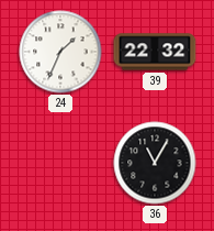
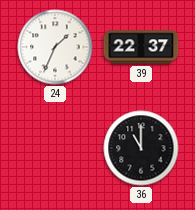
39: 22:32 -> 22:37
36: 11:05 -> 11:00
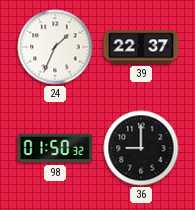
98: none -> 01:50
36: 11:00 -> 9:00
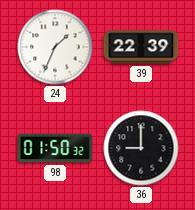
39: 22:37 -> 22:39
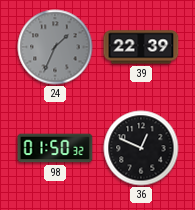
24 dial: white -> grey
36: 9:00 -> 12:49
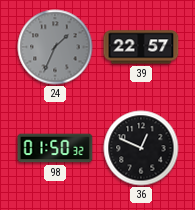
39: 22:39 -> 22:57
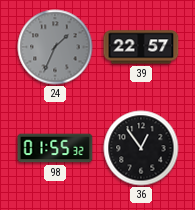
98: 01:50 -> 01:55
36: 12:49 -> 12:54
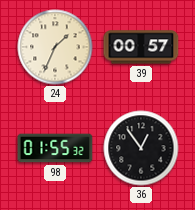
24 dial: grey -> cream
39: 22:57 -> 00:57
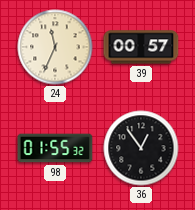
24: 1:34 -> 11:34
